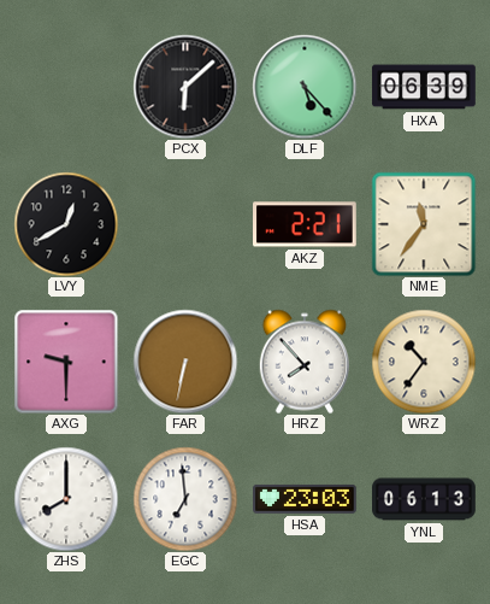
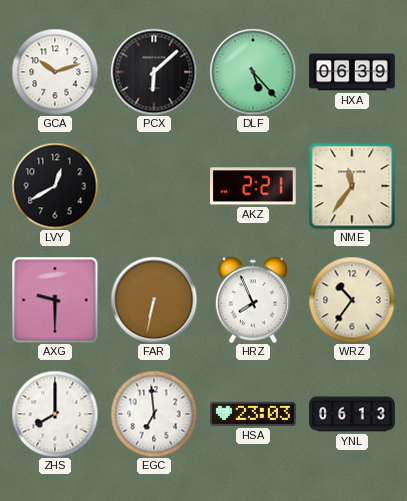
GCA: none -> 10:12
HRZ: 7:53 -> 7:56
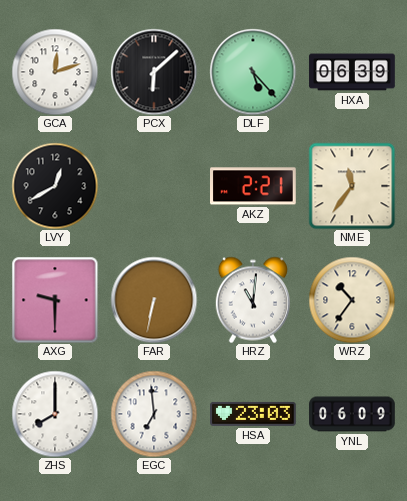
GCA: 10:12 -> 12:12
HRZ: 7:56 -> 11:01
YNL: 06:13 -> 06:09
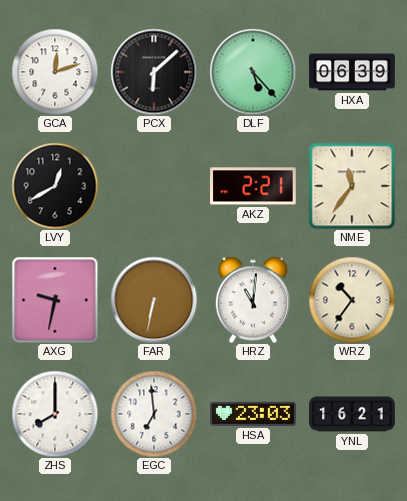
AXG: 9:30 -> 9:32
YNL: 06:09 -> 16:21
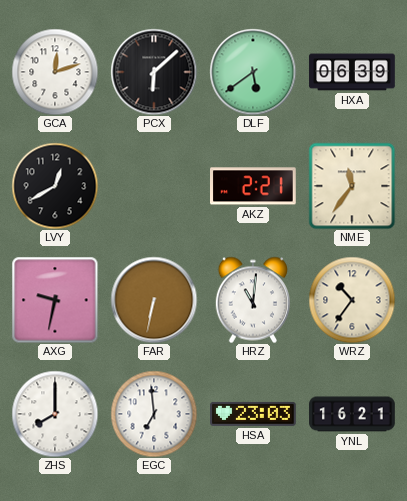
DLF: 5:23 -> 5:39
